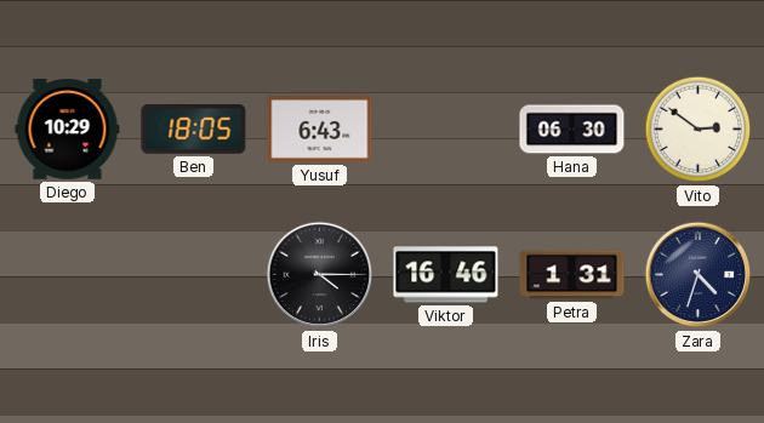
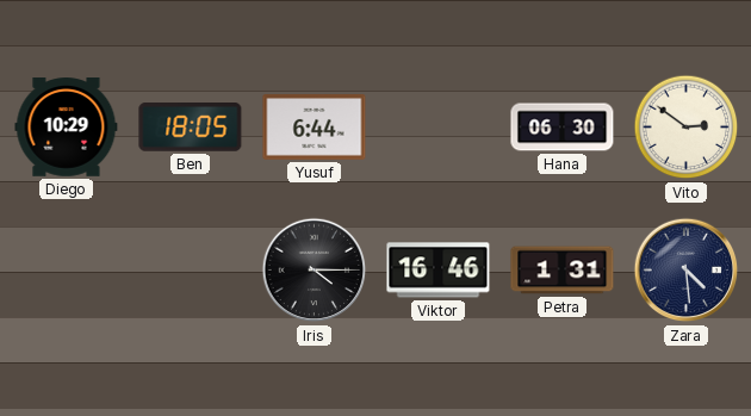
Yusuf: 6:43 -> 6:44
Zara: 4:33 -> 4:29
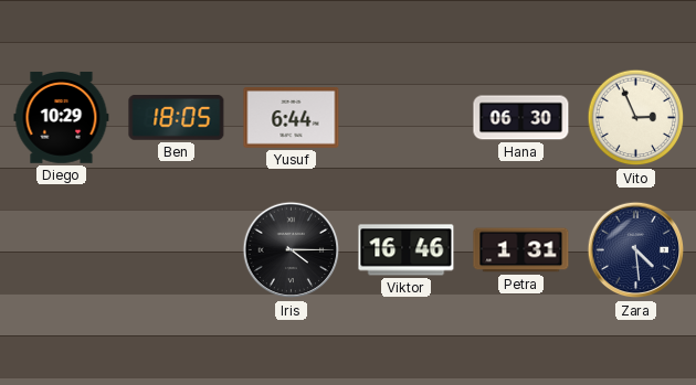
Vito: 2:51 -> 2:56
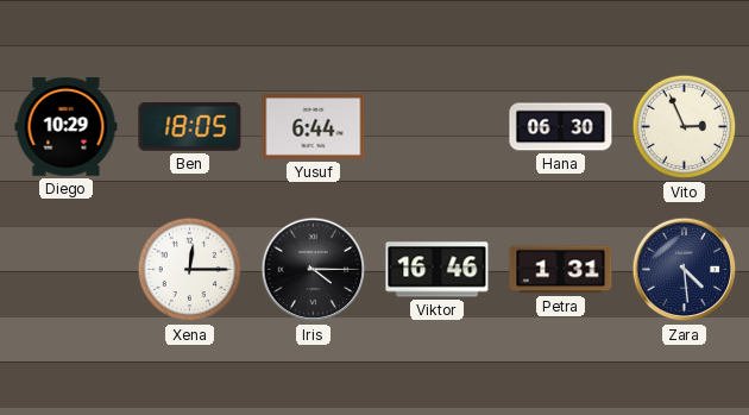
Xena: none -> 12:15
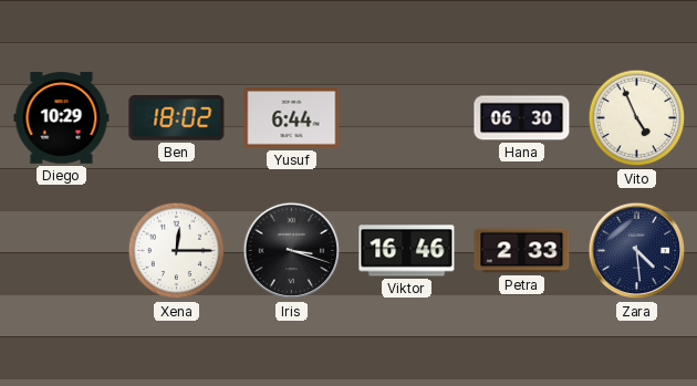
Ben: 18:05 -> 18:02
Vito: 2:56 -> 4:56
Iris: 4:15 -> 3:18
Petra: 1:31 -> 2:33
